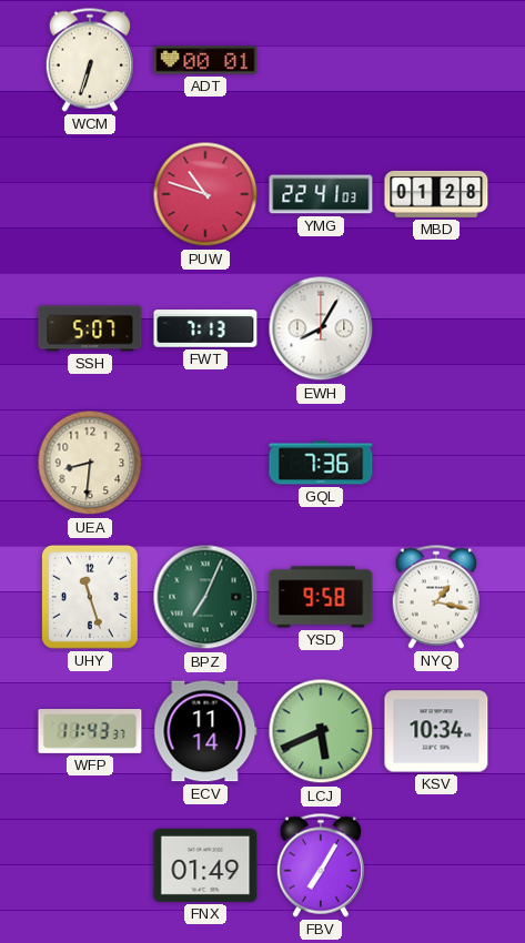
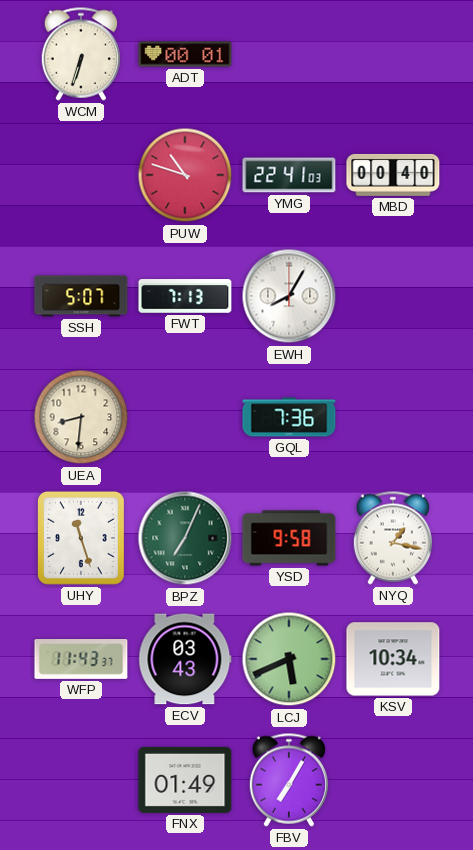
MBD: 01:28 -> 00:40
ECV: 11:14 -> 03:43
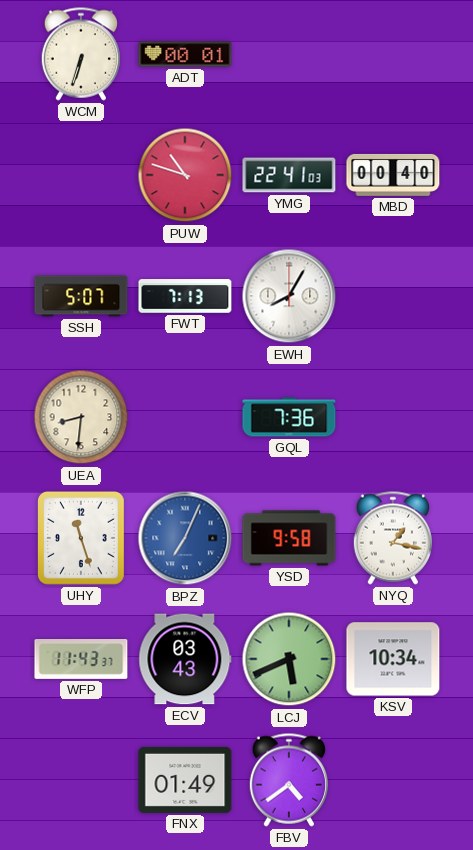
BPZ dial: green -> blue
FBV: 7:05 -> 4:39
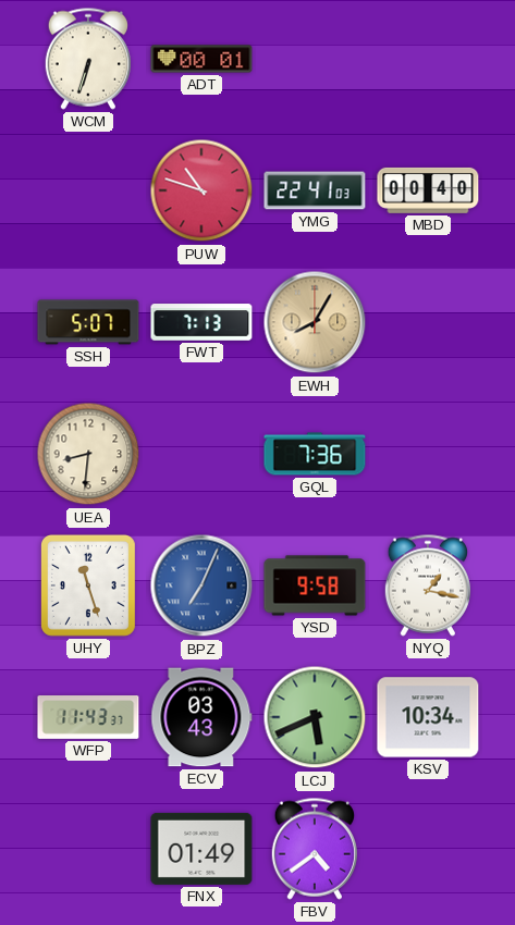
EWH dial: white -> champagne
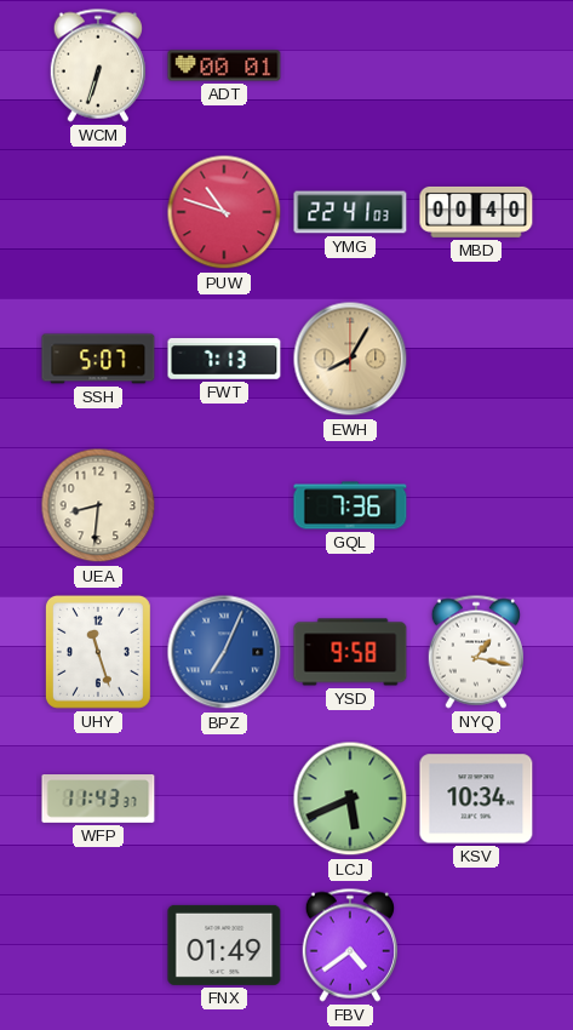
ECV: 03:43 -> none
